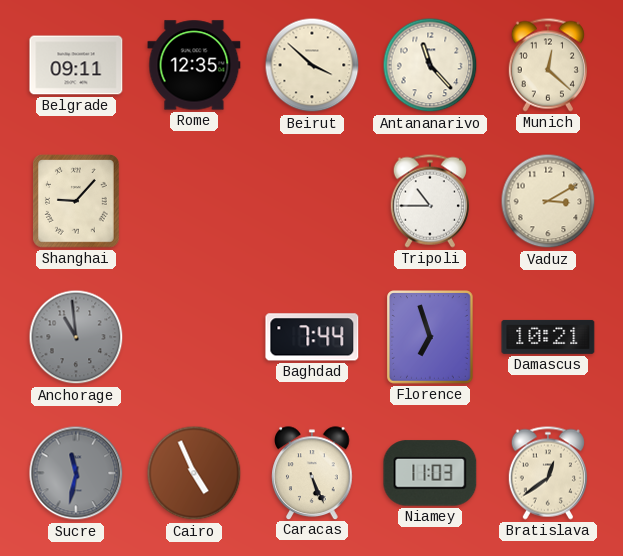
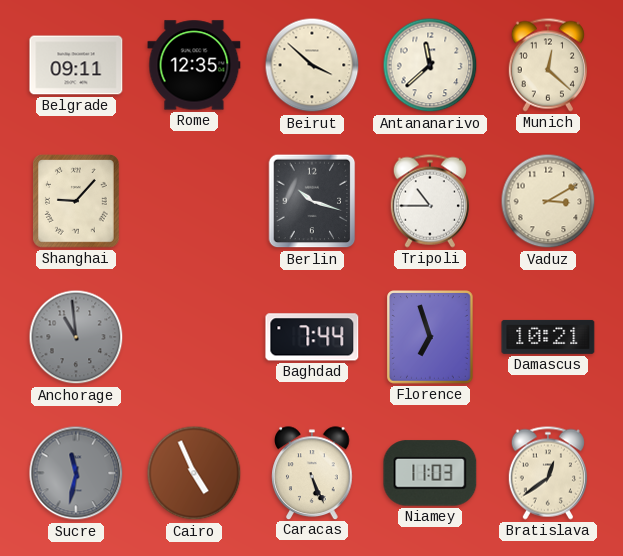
Antananarivo: 11:23 -> 11:38
Berlin: none -> 10:18
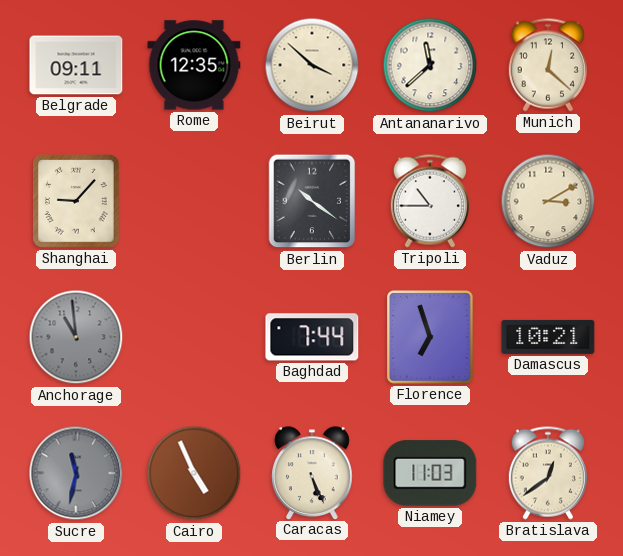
Berlin: 10:18 -> 10:21
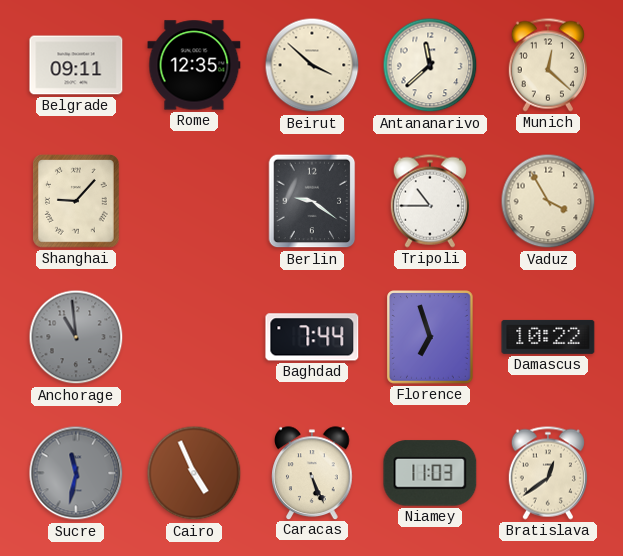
Berlin: 10:21 -> 9:21
Vaduz: 3:10 -> 3:55
Damascus: 10:21 -> 10:22
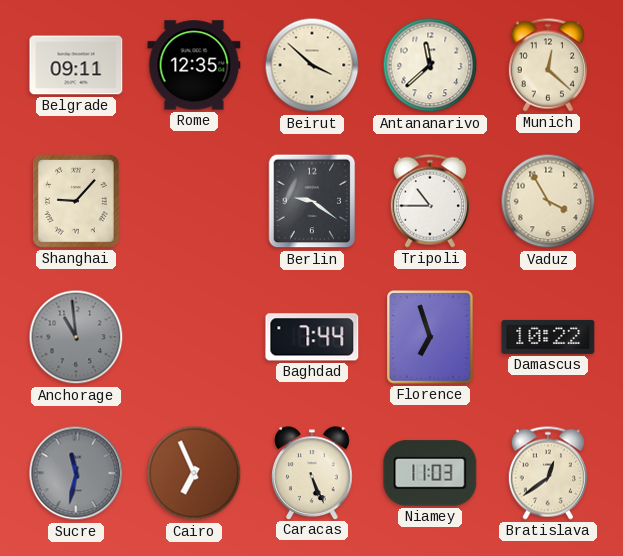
Cairo: 4:56 -> 6:56
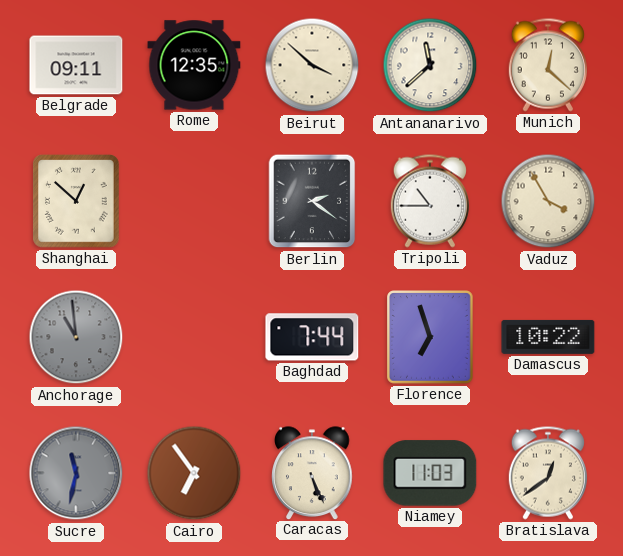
Shanghai: 9:07 -> 12:52
Berlin: 9:21 -> 2:21
Cairo: 6:56 -> 6:54
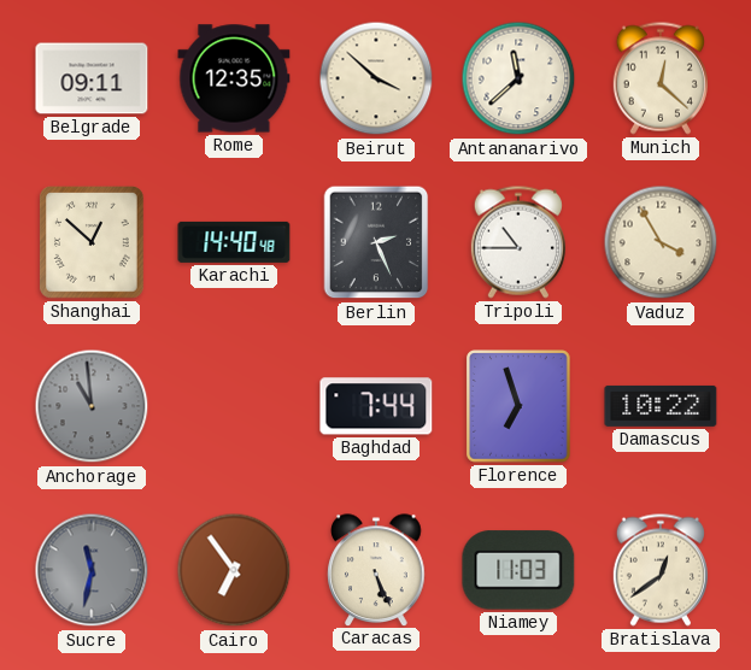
Karachi: none -> 14:40
Berlin: 2:21 -> 2:26
